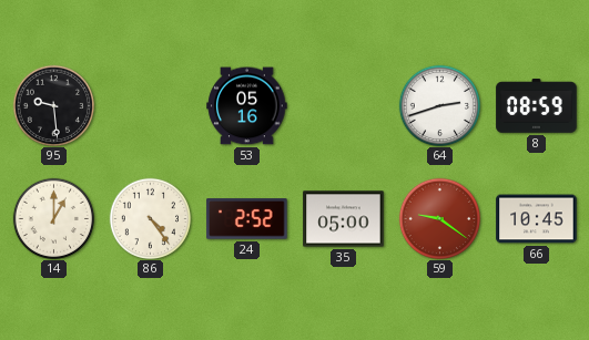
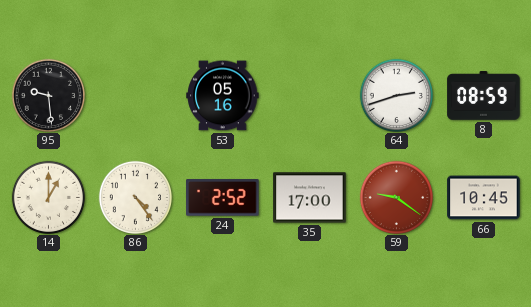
35: 05:00 -> 17:00
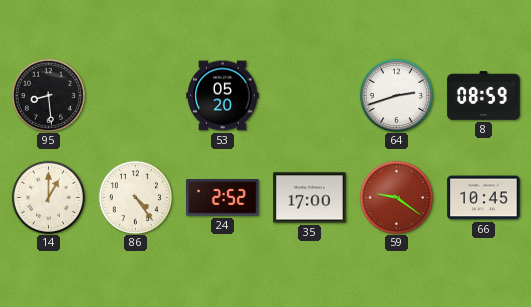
95: 9:29 -> 8:29
53: 05:16 -> 05:20
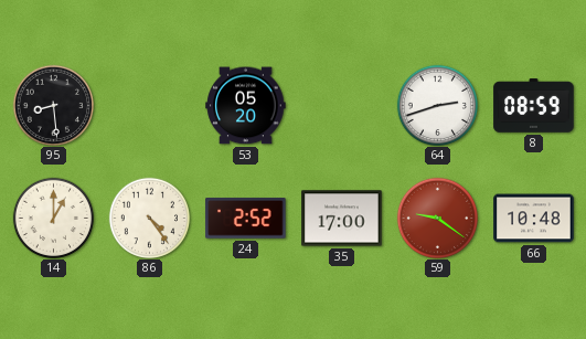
66: 10:45 -> 10:48
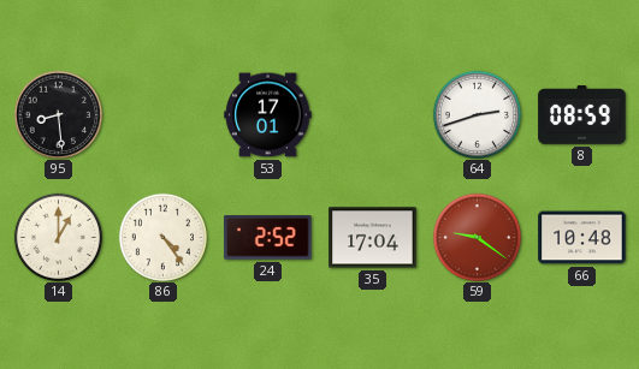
53: 05:20 -> 17:01
35: 17:00 -> 17:04
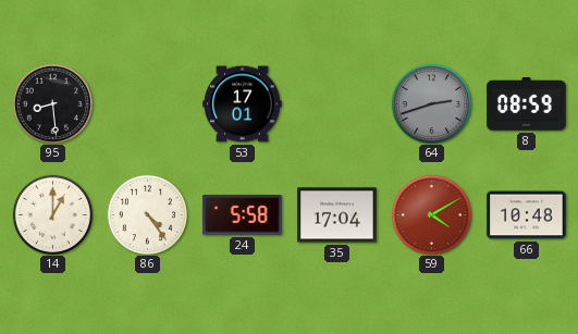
64 dial: white -> grey
24: 2:52 -> 5:58
59: 9:21 -> 4:10
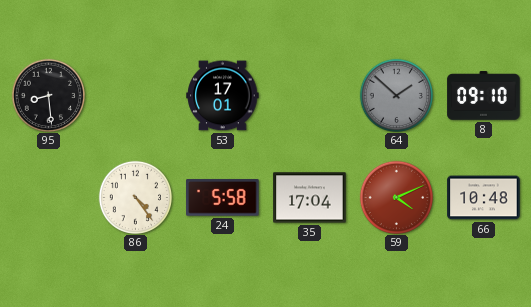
64: 2:42 -> 1:52
8: 08:59 -> 09:10
14: 1:00 -> none
59: 4:10 -> 4:11
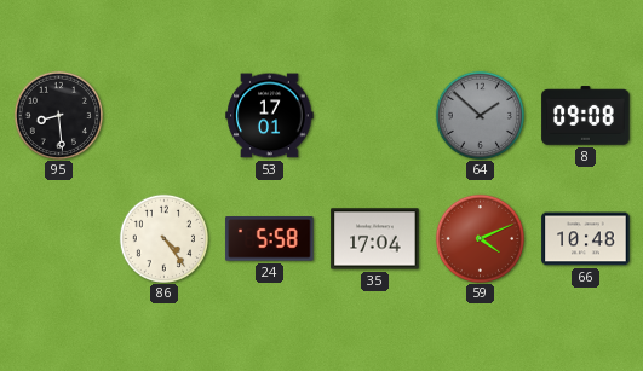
8: 09:10 -> 09:08
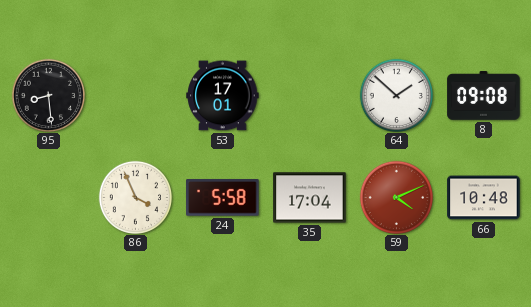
64 dial: grey -> white
86: 4:24 -> 3:56
